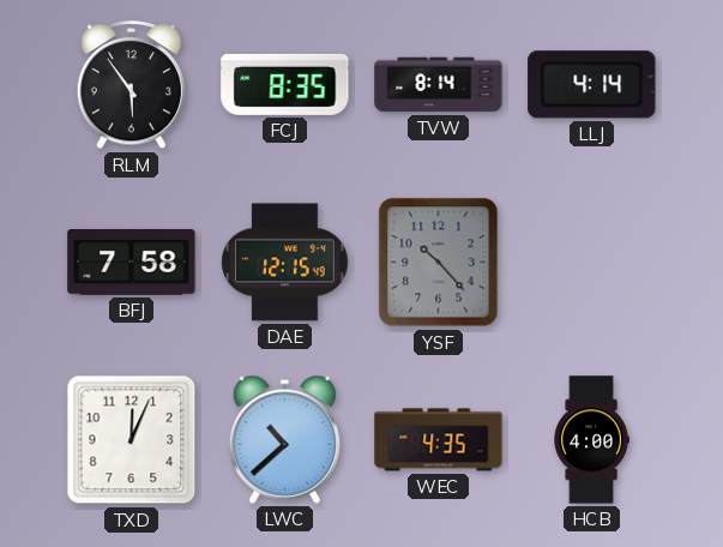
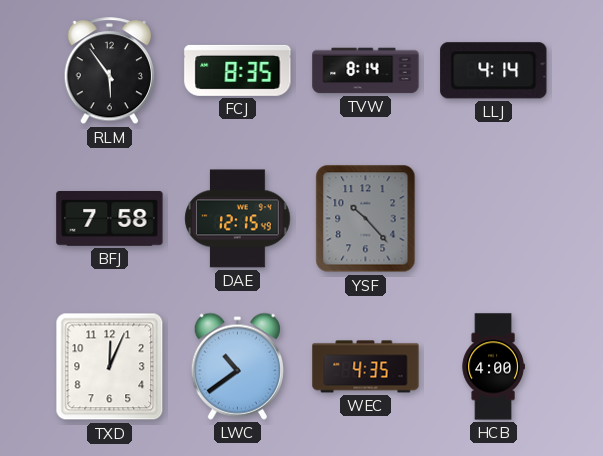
LWC: 10:38 -> 10:39
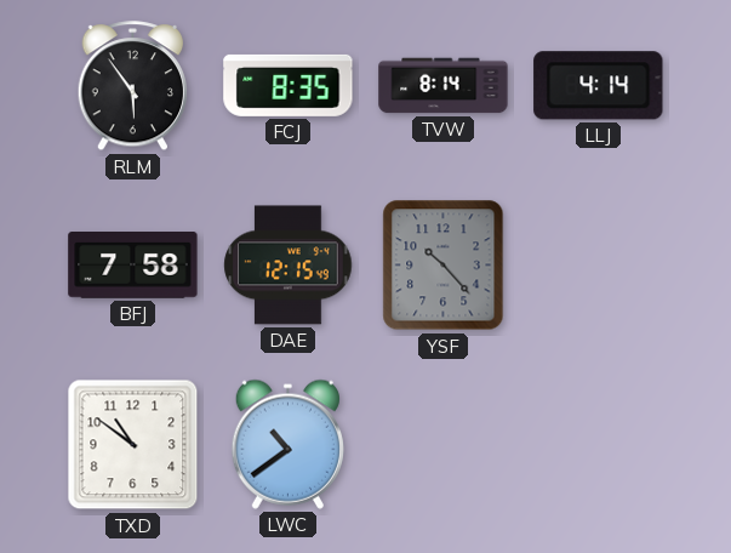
TXD: 12:04 -> 10:51
WEC: 4:35 -> none
HCB: 4:00 -> none
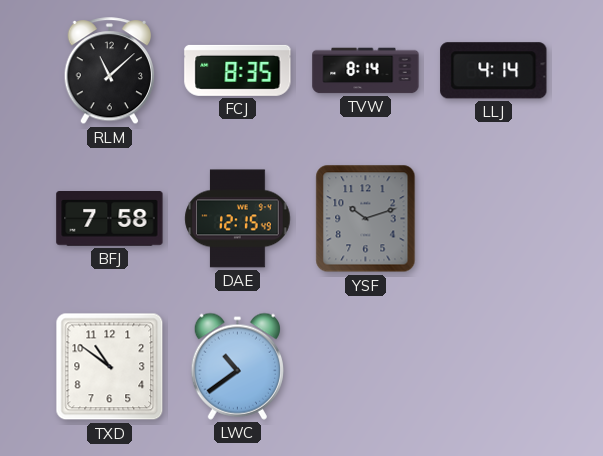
RLM: 5:54 -> 11:08
YSF: 10:23 -> 10:12
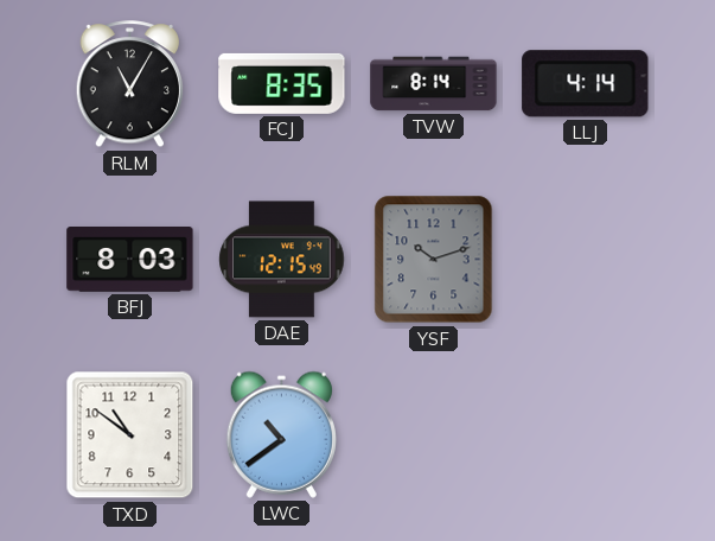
RLM: 11:08 -> 11:05
BFJ: 7:58 -> 8:03
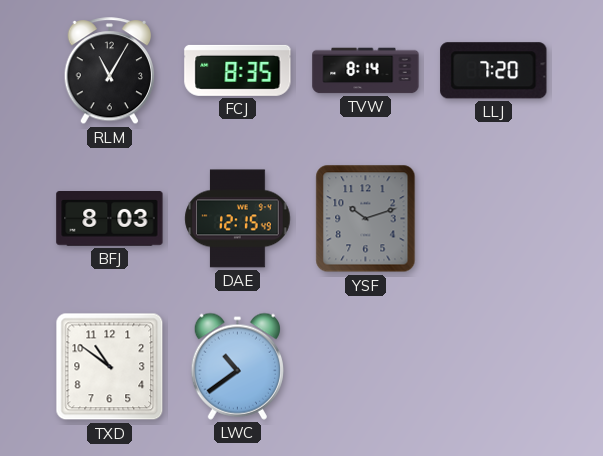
LLJ: 4:14 -> 7:20
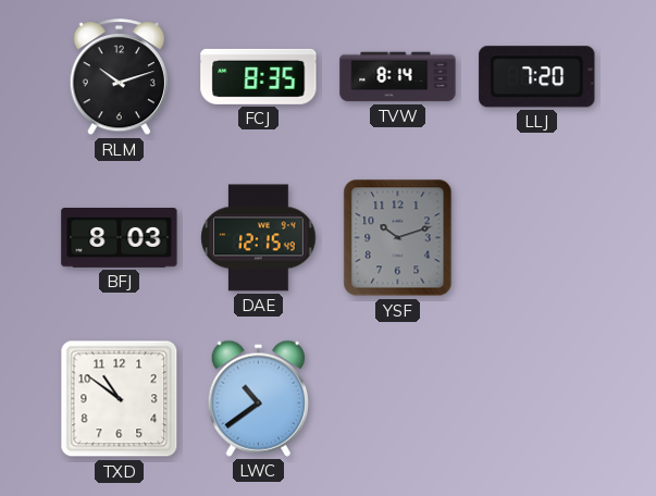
RLM: 11:05 -> 10:12
